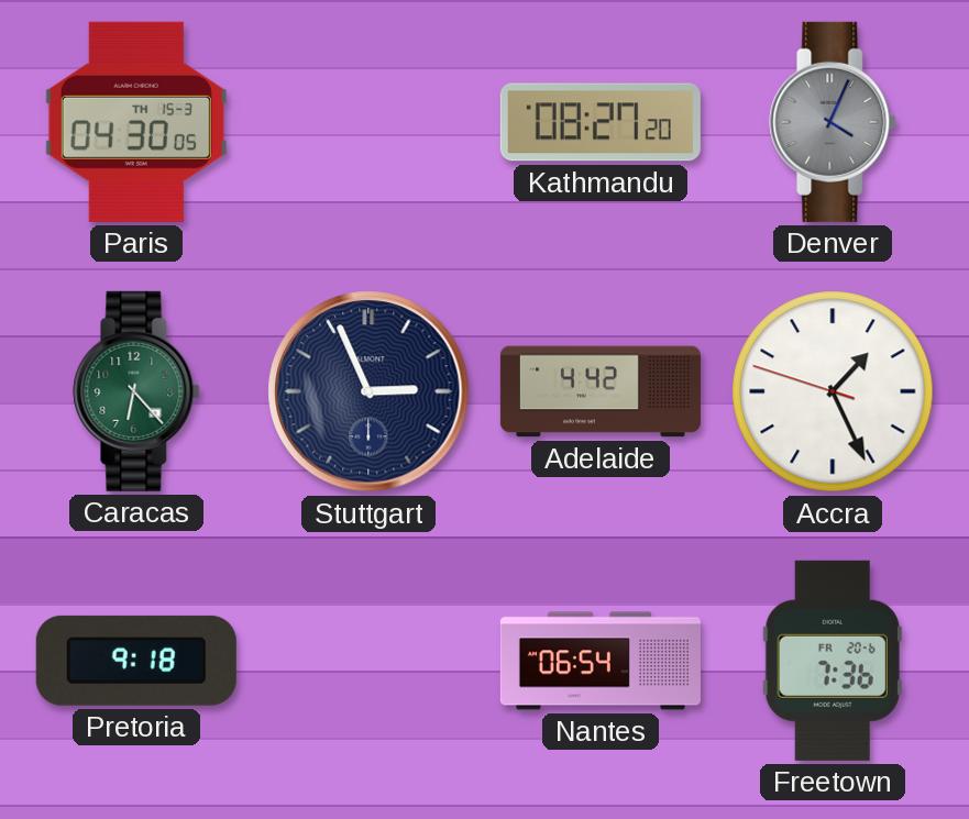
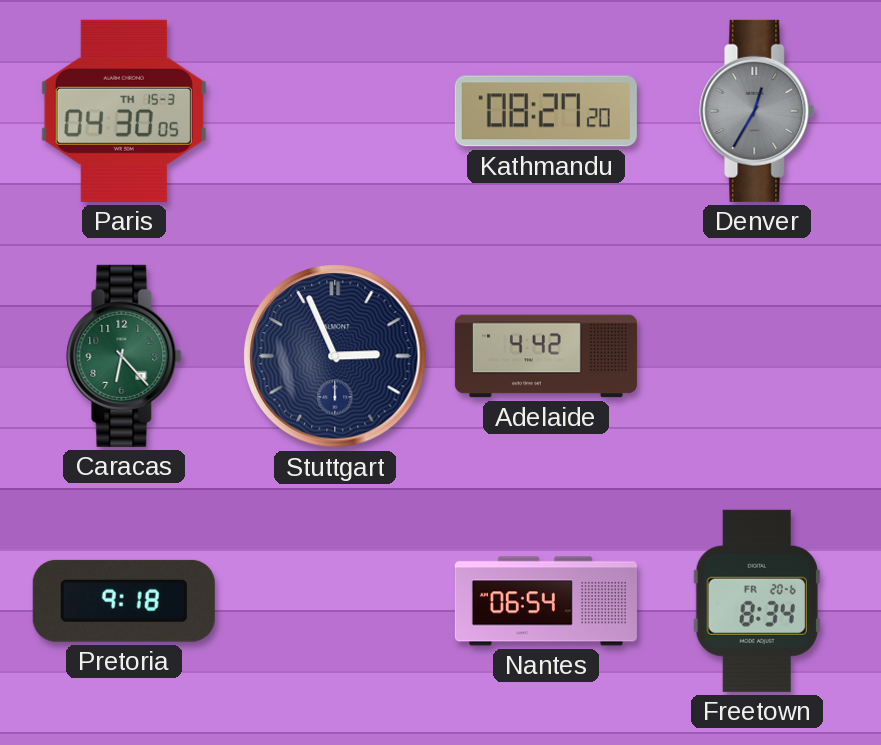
Denver: 4:04 -> 12:35
Accra: 1:25 -> none
Freetown: 7:36 -> 8:34
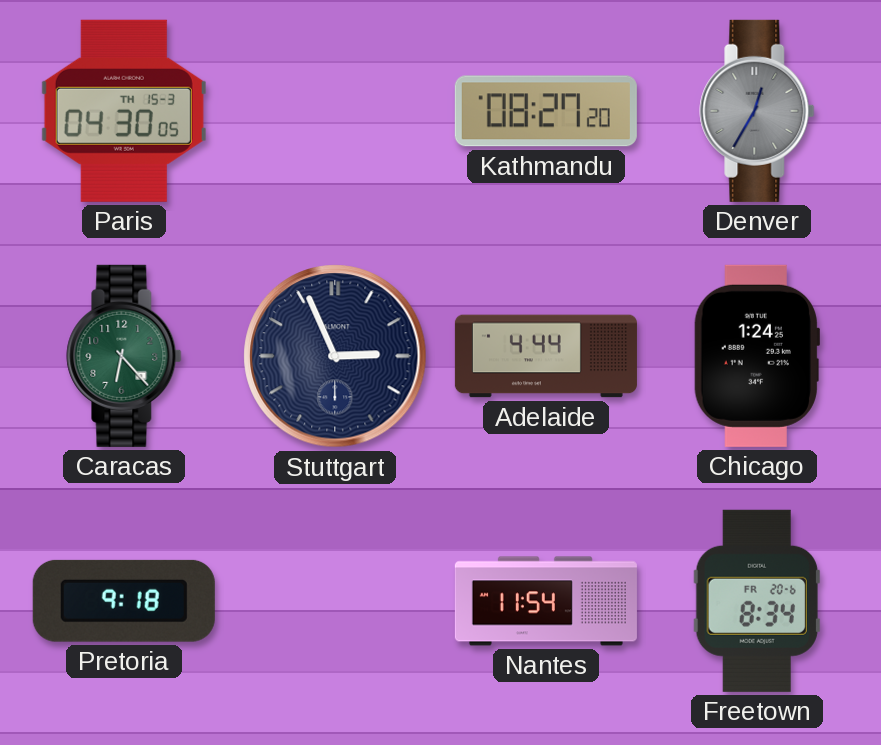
Adelaide: 4:42 -> 4:44
Chicago: none -> 1:24
Nantes: 06:54 -> 11:54
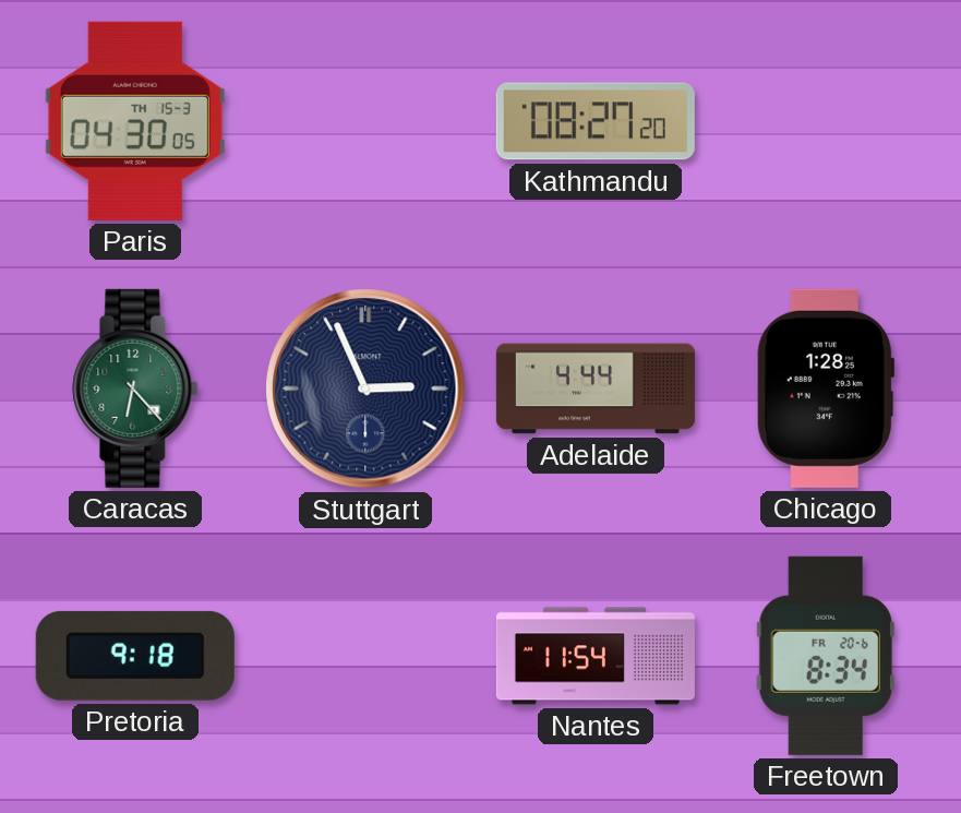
Denver: 12:35 -> none
Chicago: 1:24 -> 1:28
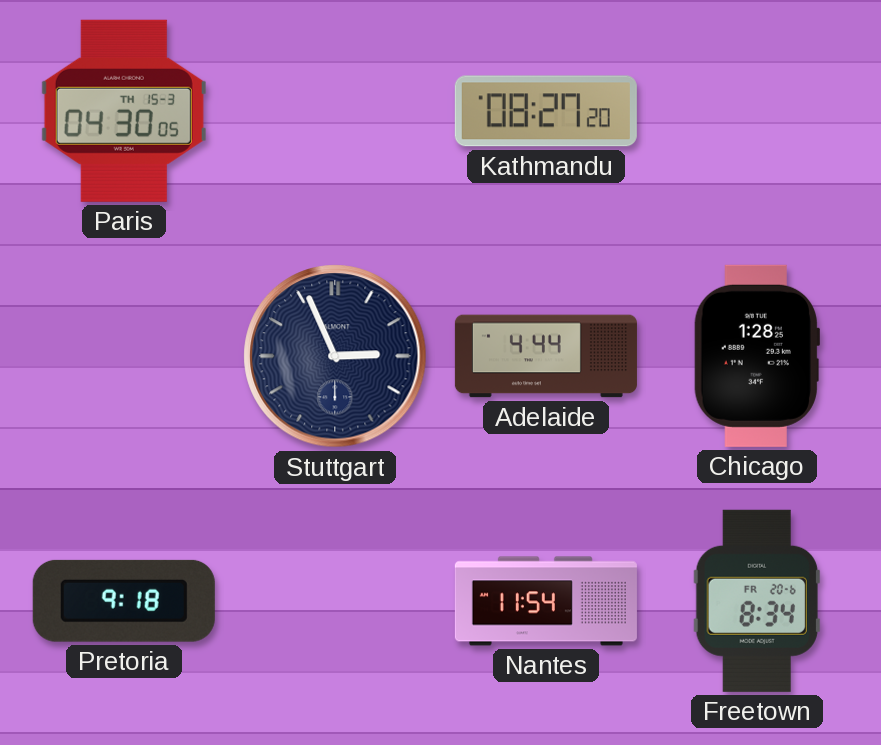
Caracas: 6:23 -> none
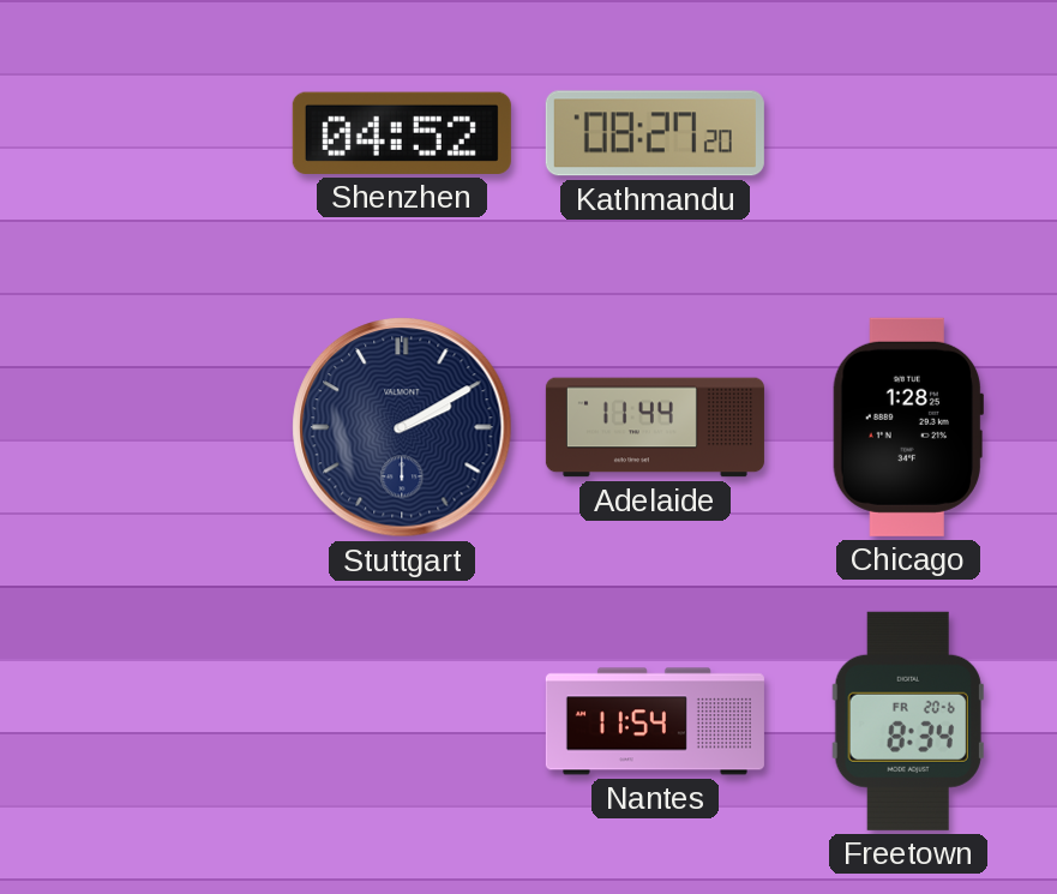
Paris: 04:30 -> none
Shenzhen: none -> 04:52
Stuttgart: 2:56 -> 2:10
Adelaide: 4:44 -> 11:44
Pretoria: 9:18 -> none
